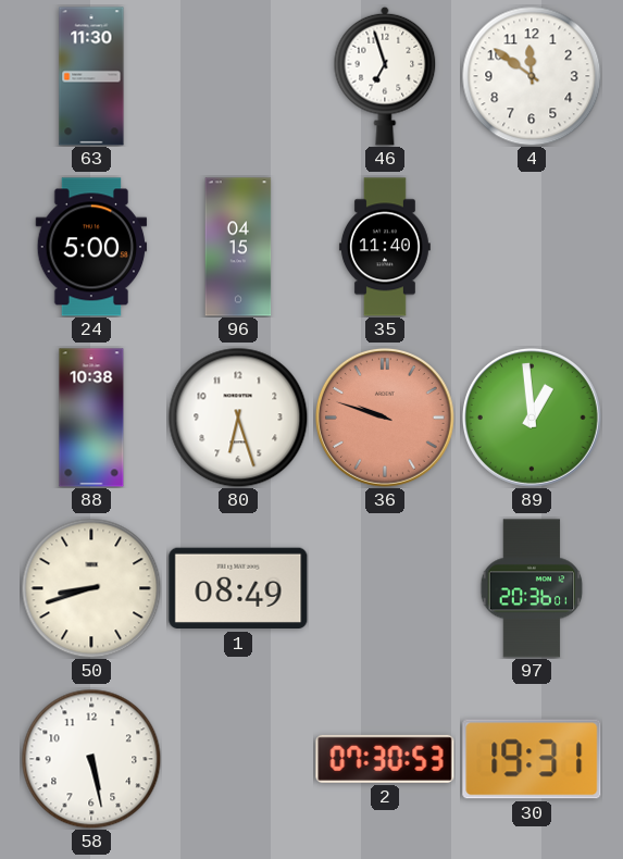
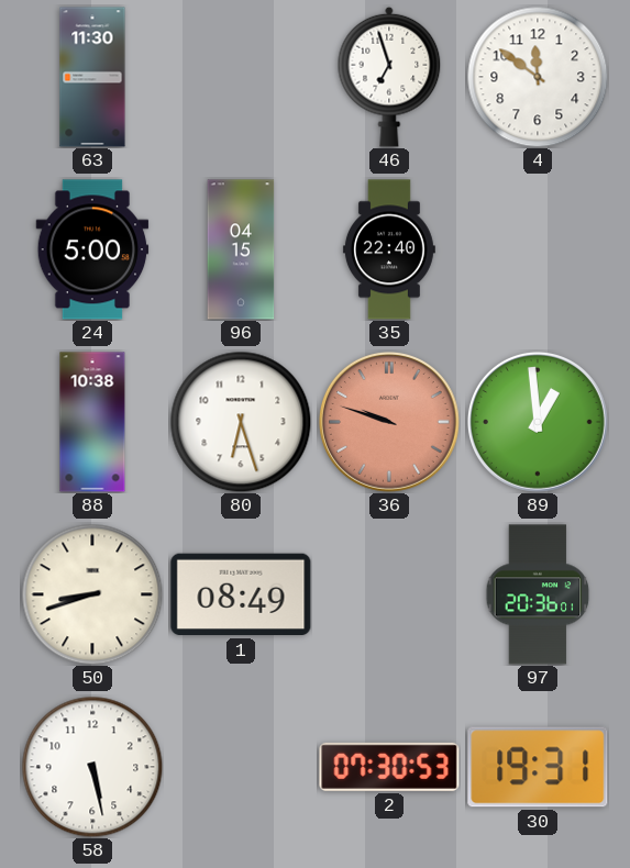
35: 11:40 -> 22:40
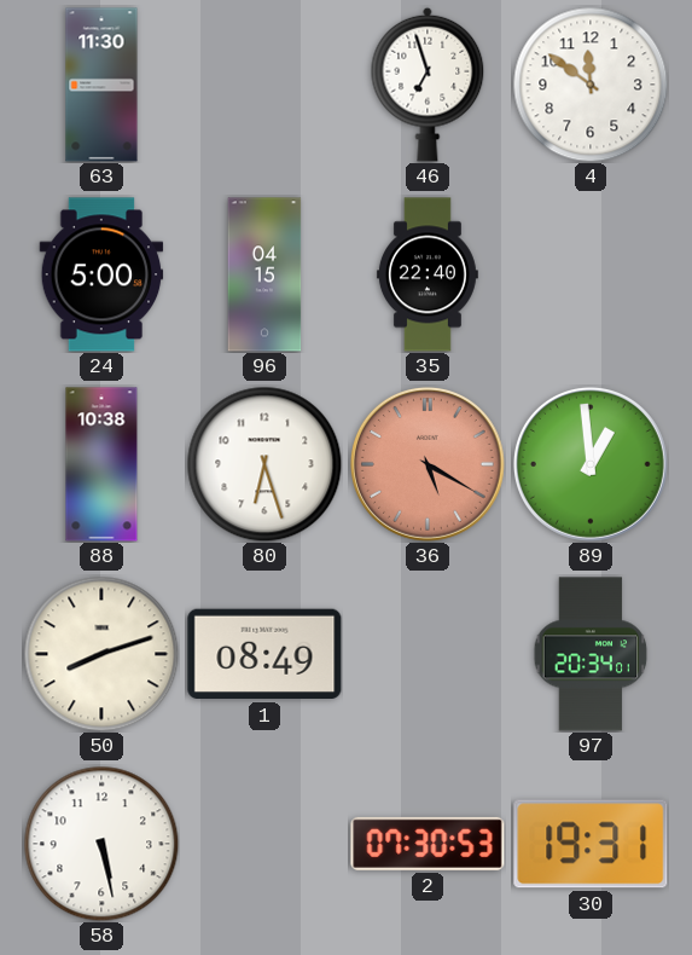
36: 9:48 -> 5:20
50: 8:42 -> 8:12
97: 20:36 -> 20:34
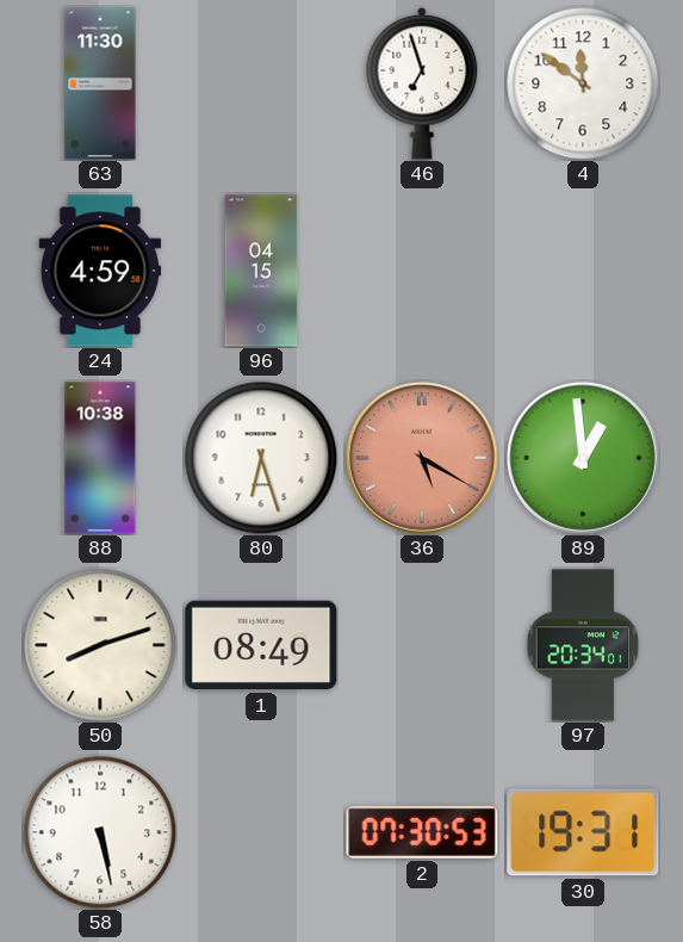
24: 5:00 -> 4:59
35: 22:40 -> none
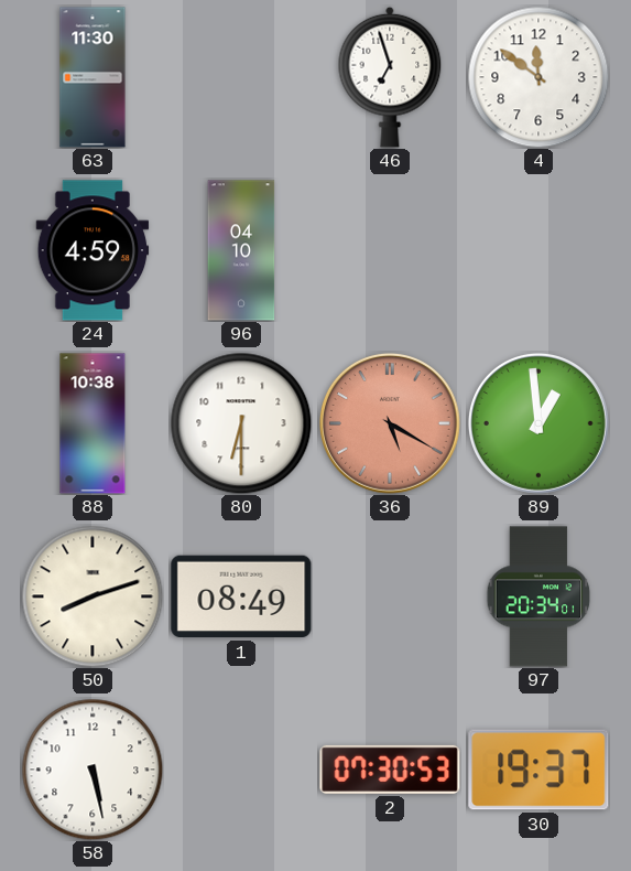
96: 04:15 -> 04:10
80: 6:27 -> 6:30
30: 19:31 -> 19:37
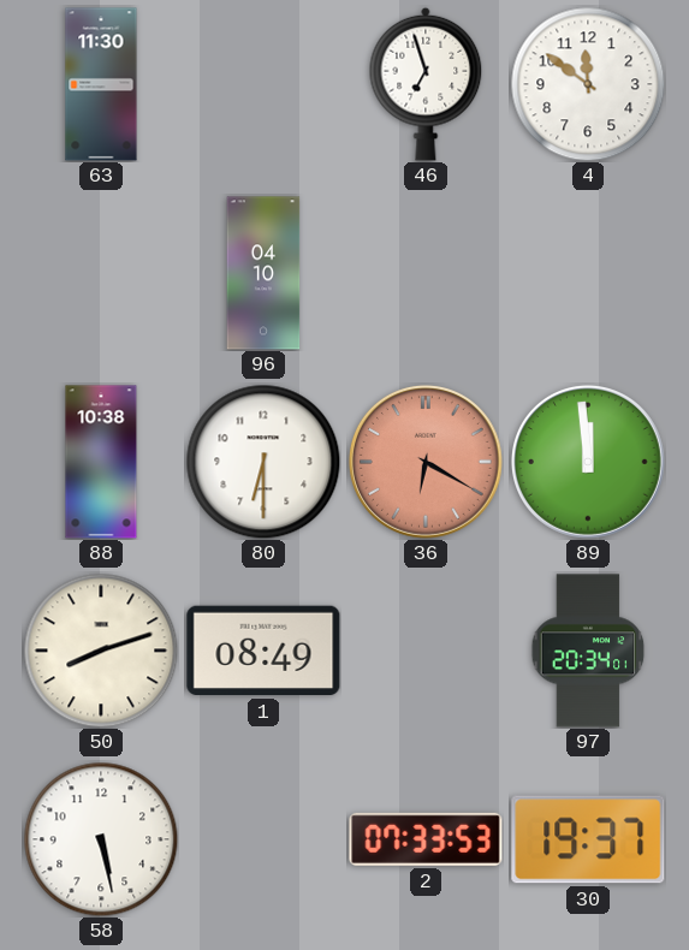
24: 4:59 -> none
36: 5:20 -> 6:20
89: 12:59 -> 11:59
2: 07:30 -> 07:33
